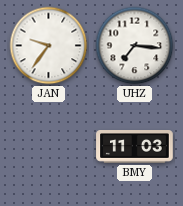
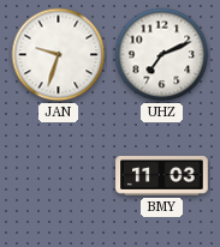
JAN: 9:36 -> 9:33
UHZ: 7:16 -> 7:11
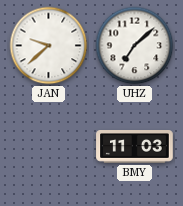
JAN: 9:33 -> 9:38
UHZ: 7:11 -> 7:08
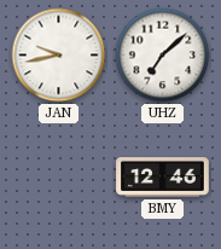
JAN: 9:38 -> 9:43
BMY: 11:03 -> 12:46
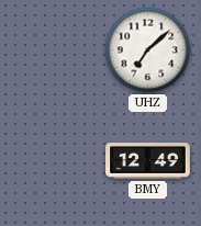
JAN: 9:43 -> none
BMY: 12:46 -> 12:49
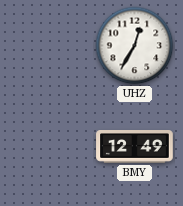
UHZ: 7:08 -> 12:35
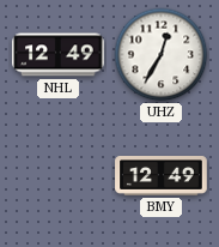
NHL: none -> 12:49
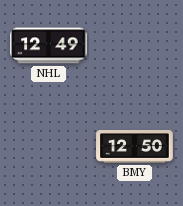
UHZ: 12:35 -> none
BMY: 12:49 -> 12:50
